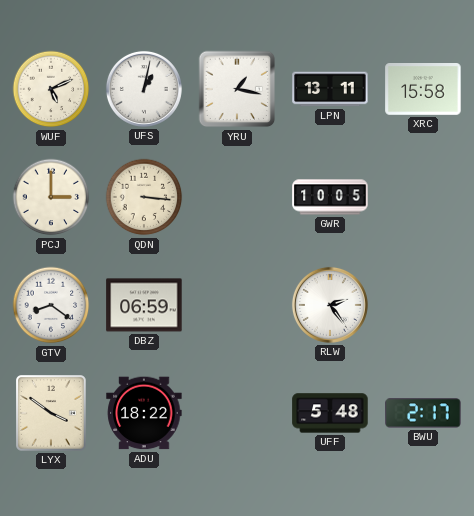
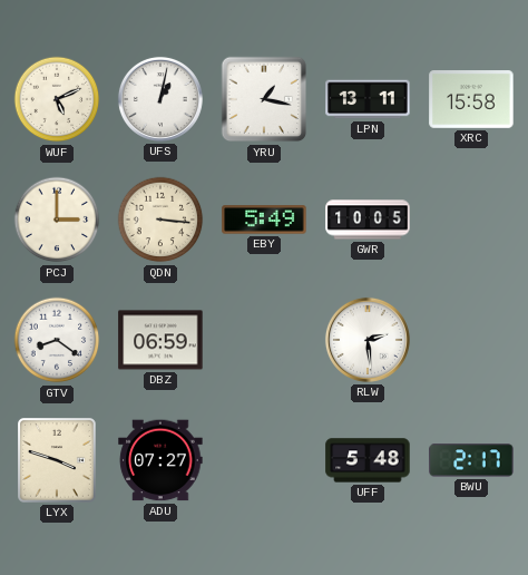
EBY: none -> 5:49
RLW: 2:24 -> 2:29
LYX: 3:51 -> 3:48
ADU: 18:22 -> 07:27
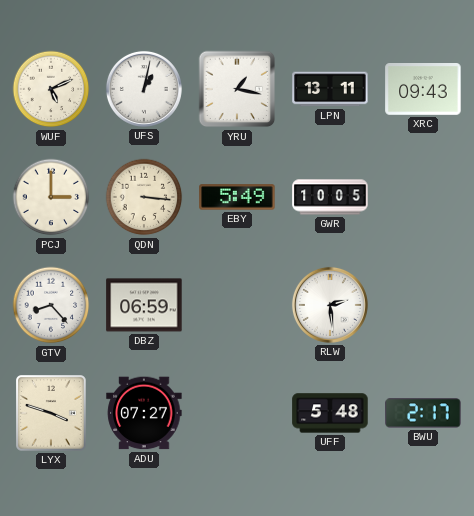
XRC: 15:58 -> 09:43
GTV: 8:21 -> 8:23
